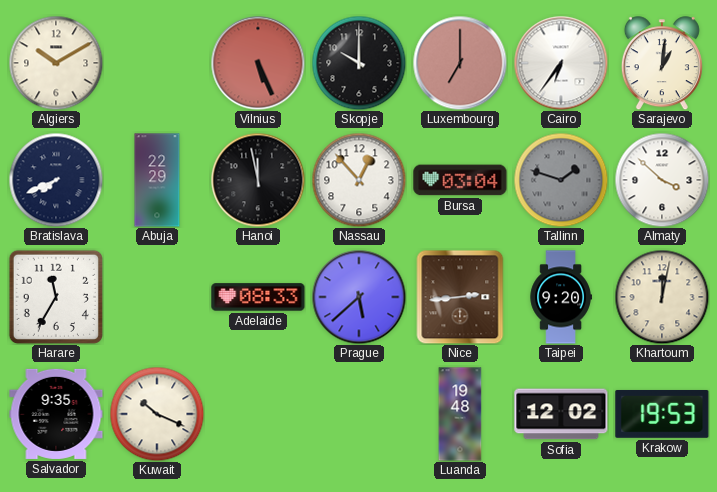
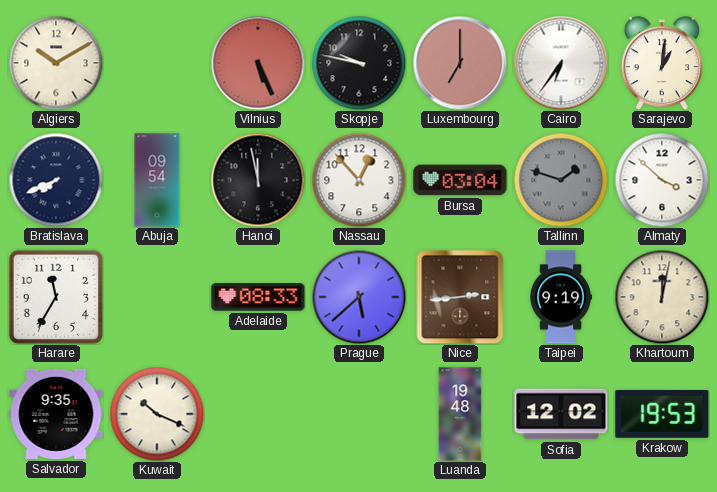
Skopje: 10:00 -> 9:47
Abuja: 22:29 -> 09:54
Taipei: 9:20 -> 9:19
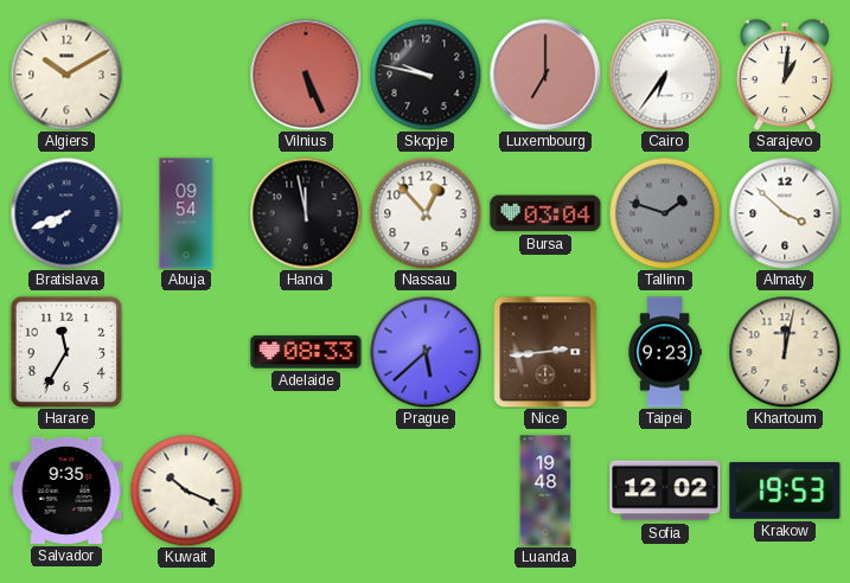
Taipei: 9:19 -> 9:23
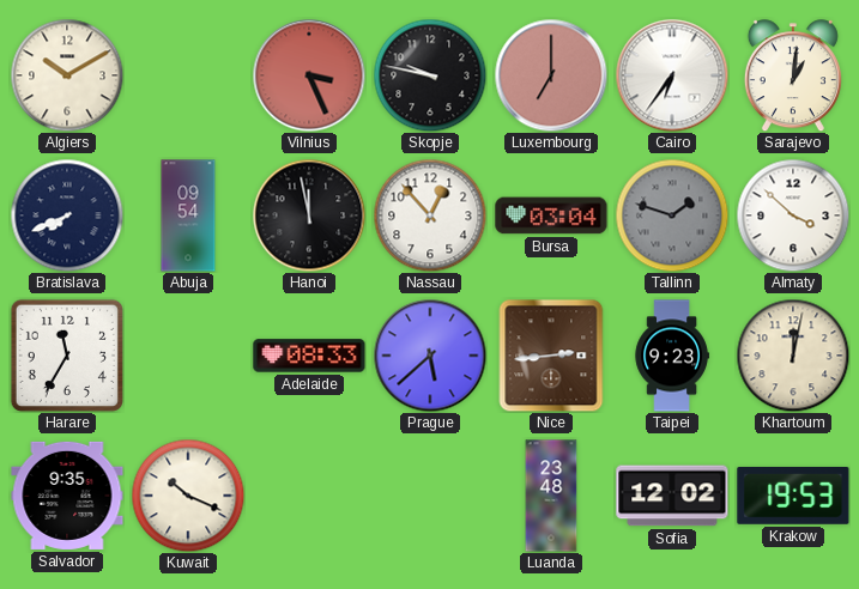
Vilnius: 5:26 -> 3:26
Luanda: 19:48 -> 23:48
